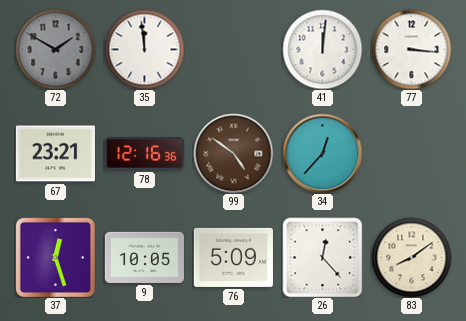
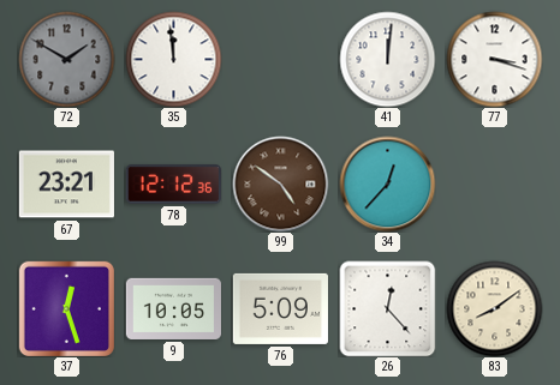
77: 3:16 -> 3:18
78: 12:16 -> 12:12
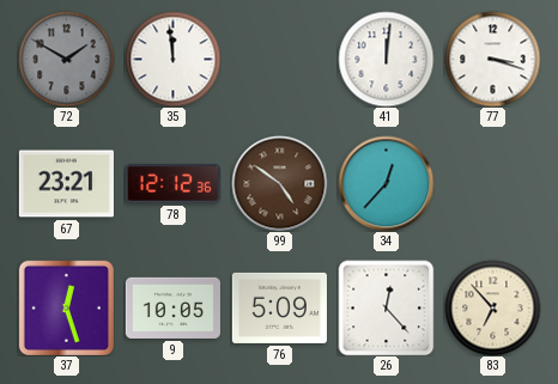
83: 8:09 -> 6:53
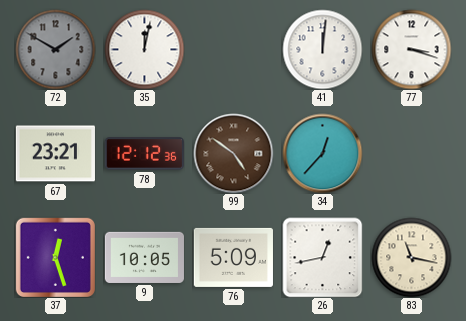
35: 11:59 -> 12:02
26: 12:23 -> 12:43
83: 6:53 -> 11:17
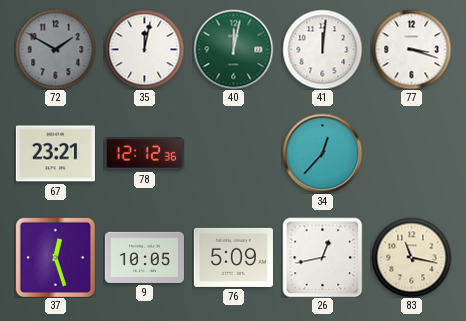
40: none -> 12:02
99: 4:51 -> none
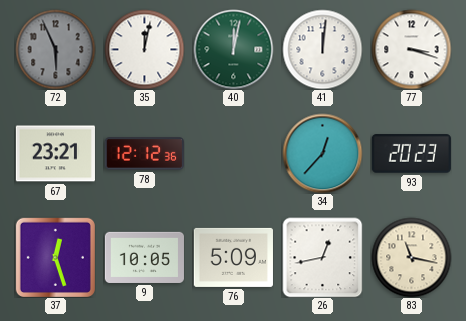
72: 1:50 -> 5:56
93: none -> 20:23
